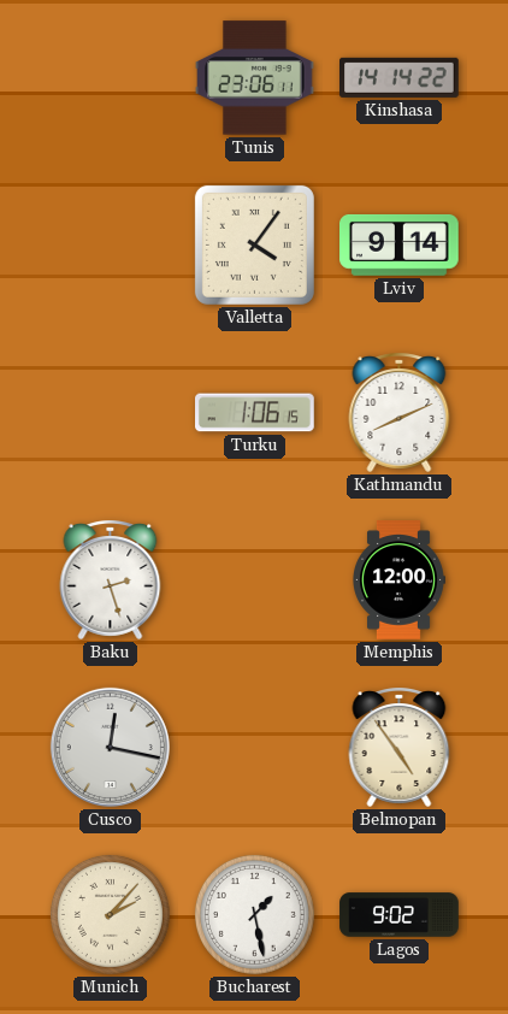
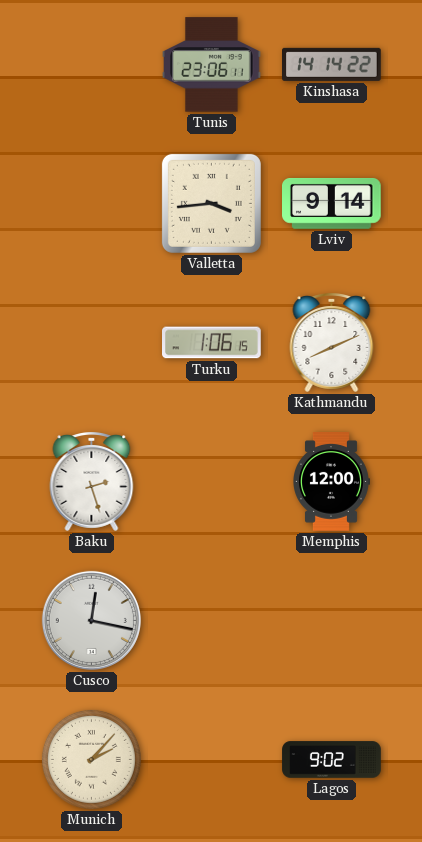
Valletta: 4:06 -> 3:44
Belmopan: 4:54 -> none
Bucharest: 1:28 -> none
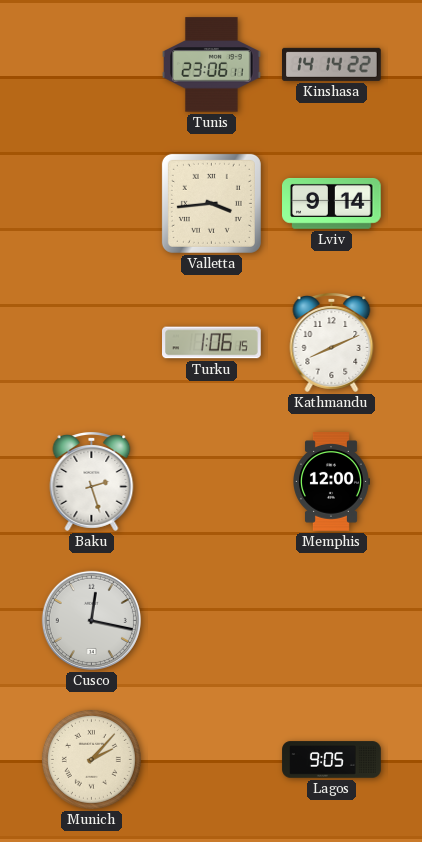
Lagos: 9:02 -> 9:05
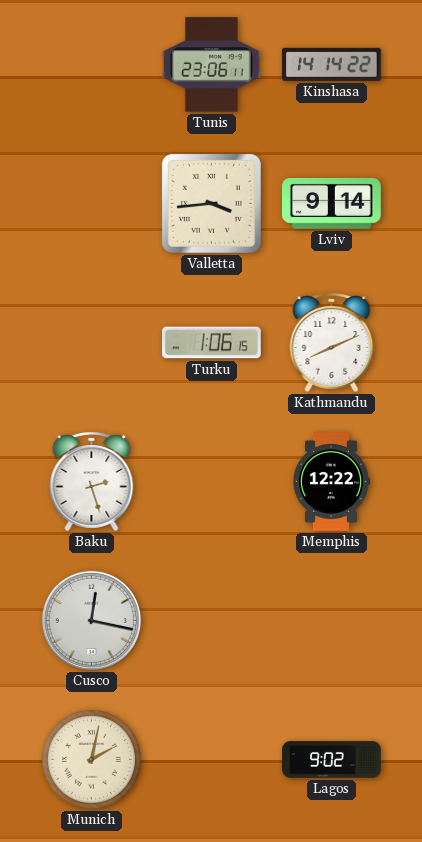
Memphis: 12:00 -> 12:22
Munich: 2:07 -> 2:02
Lagos: 9:05 -> 9:02
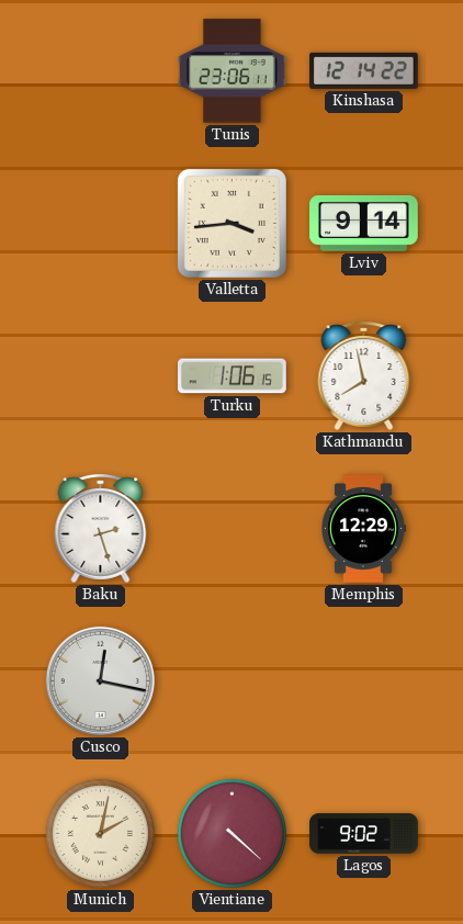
Kinshasa: 14:14 -> 12:14
Kathmandu: 8:11 -> 7:58
Memphis: 12:22 -> 12:29
Vientiane: none -> 4:22
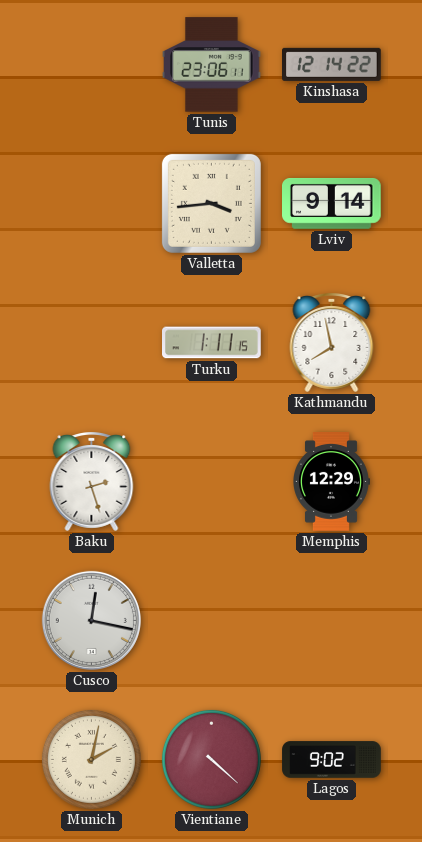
Turku: 1:06 -> 1:11
